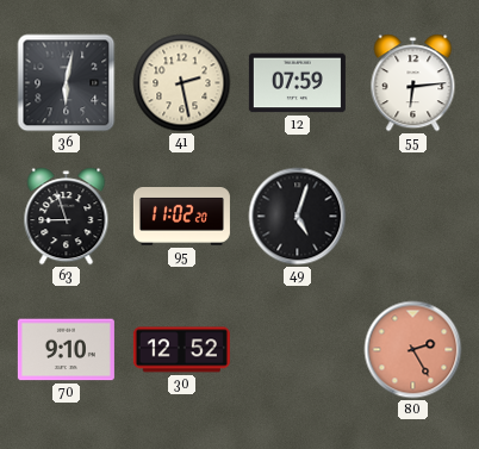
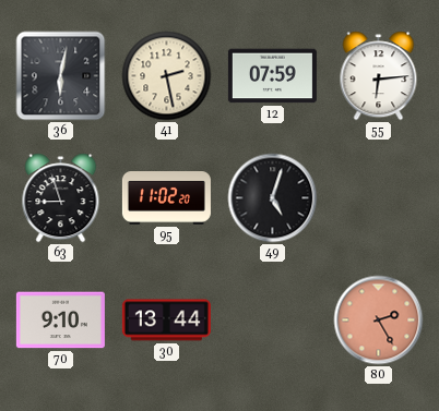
30: 12:52 -> 13:44
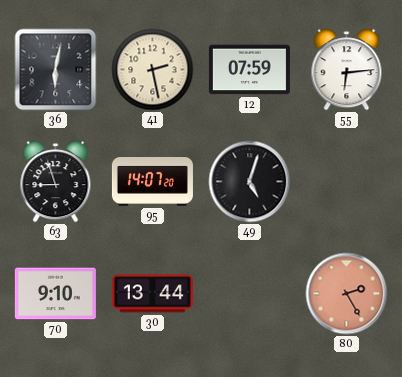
95: 11:02 -> 14:07
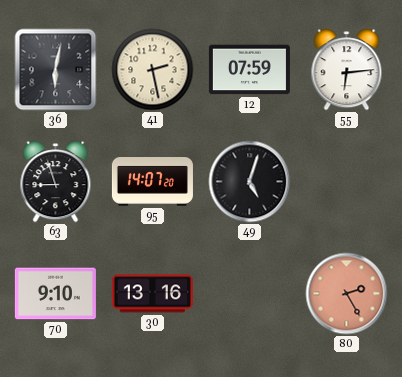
30: 13:44 -> 13:16
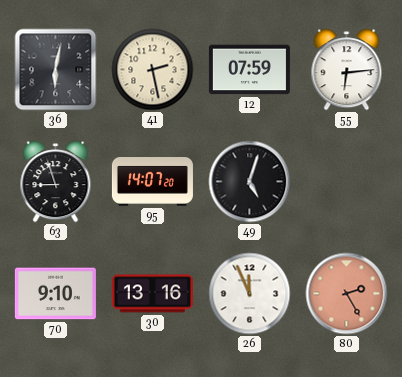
26: none -> 11:56
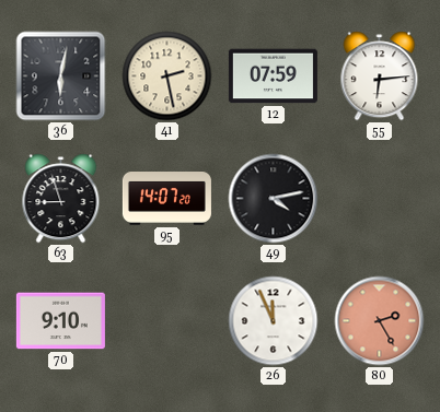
49: 5:03 -> 4:13
30: 13:16 -> none
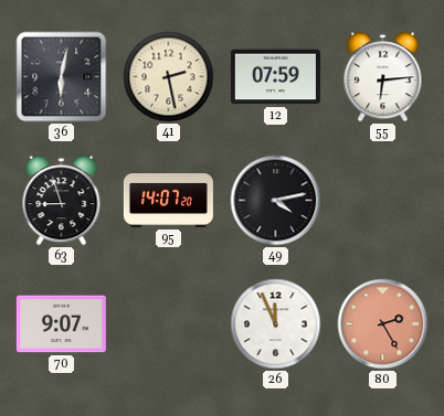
70: 9:10 -> 9:07
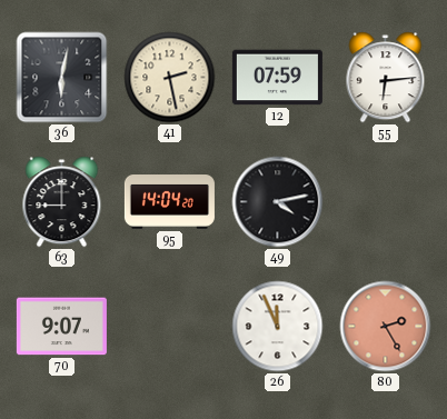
63: 8:57 -> 9:00
95: 14:07 -> 14:04
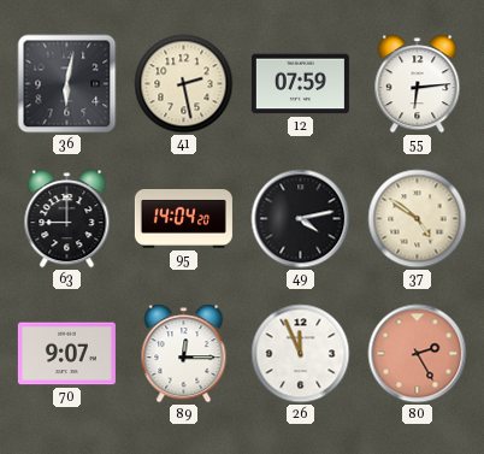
37: none -> 4:51
89: none -> 12:15
